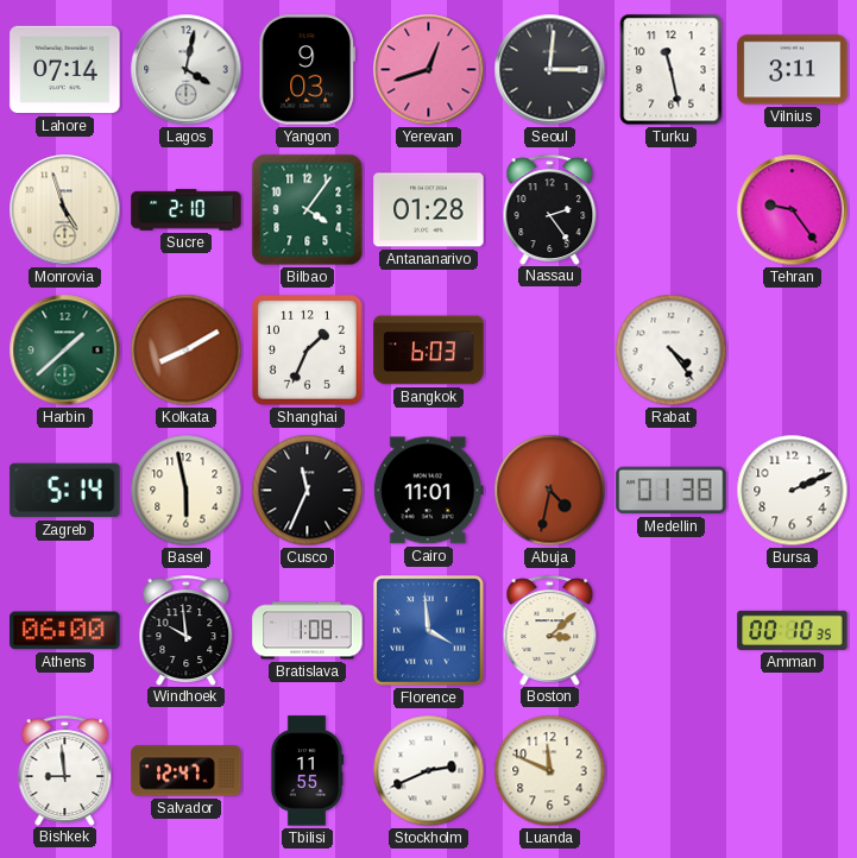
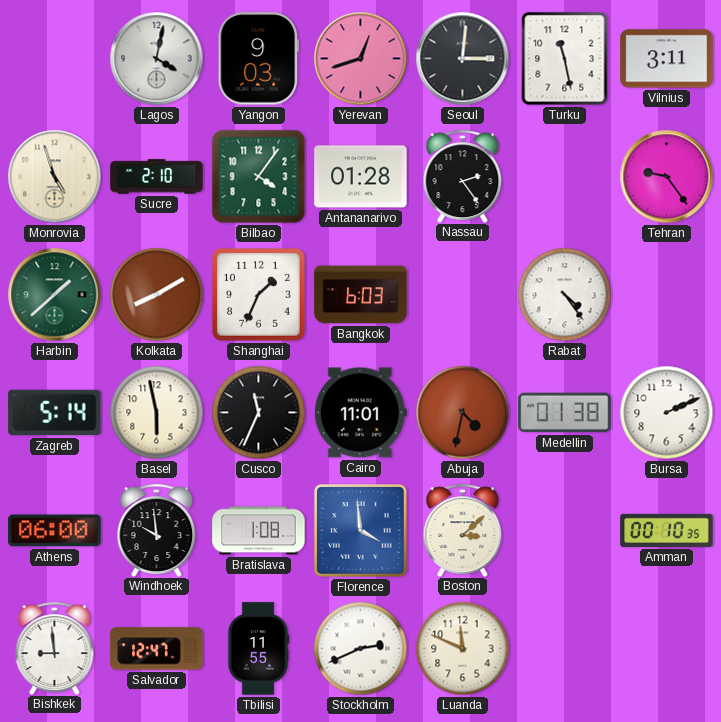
Lahore: 07:14 -> none
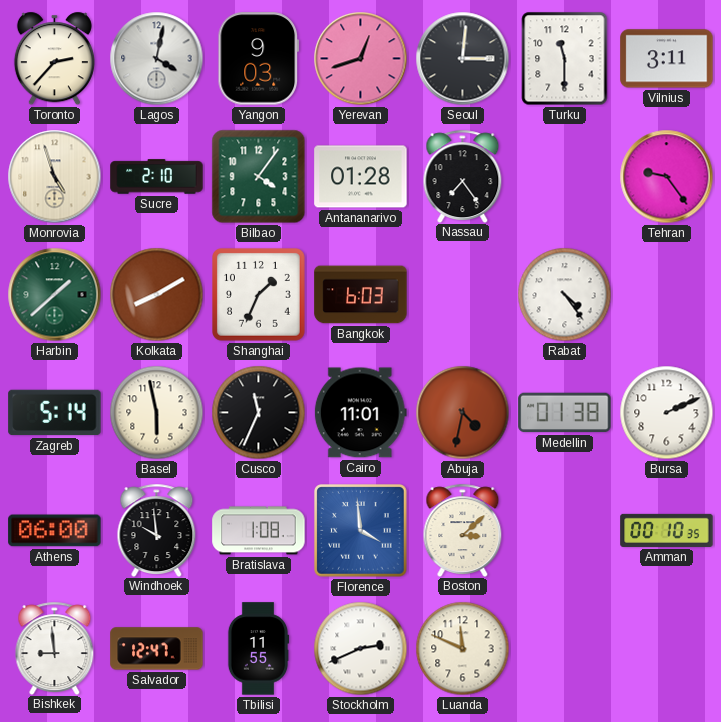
Toronto: none -> 2:37
Turku: 11:28 -> 11:30
Nassau: 2:24 -> 7:24
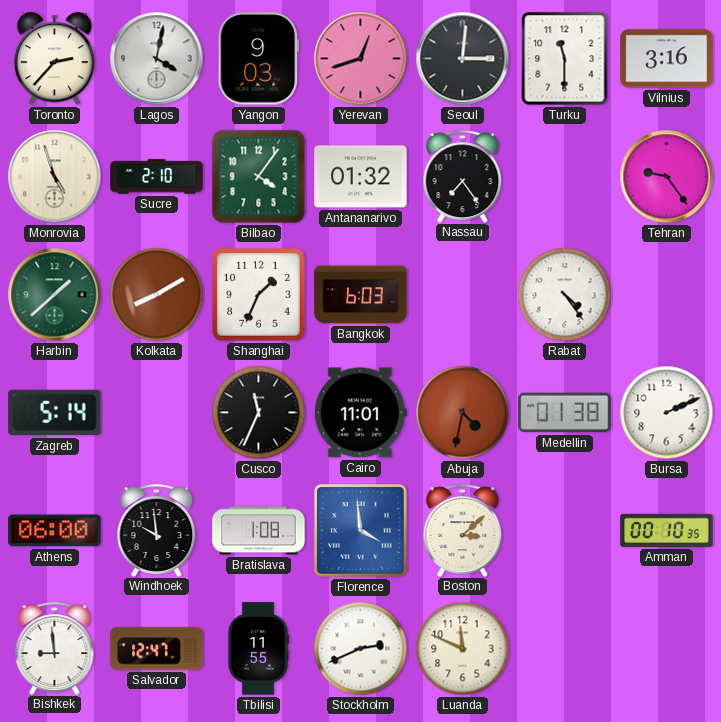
Vilnius: 3:11 -> 3:16
Antananarivo: 01:28 -> 01:32
Basel: 5:58 -> none
